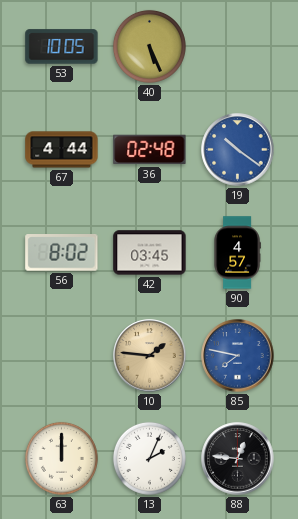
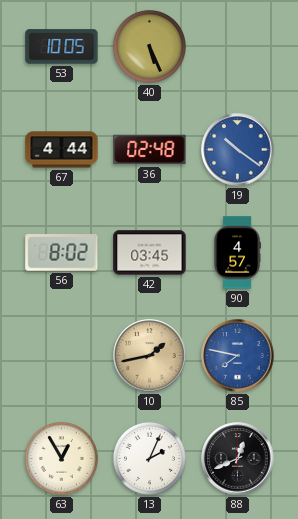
10: 1:46 -> 1:43
63: 12:00 -> 12:55
88: 12:46 -> 12:41
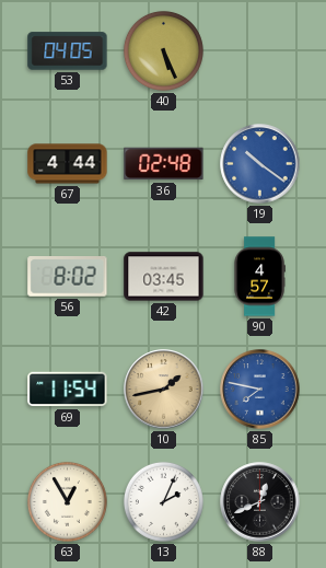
53: 10:05 -> 04:05
69: none -> 11:54
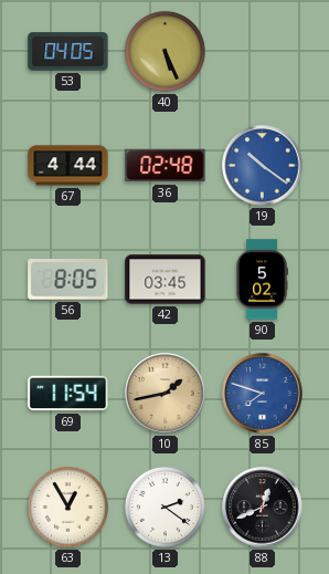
56: 8:02 -> 8:05
90: 4:57 -> 5:02
85: 7:47 -> 7:48
13: 2:04 -> 2:21
